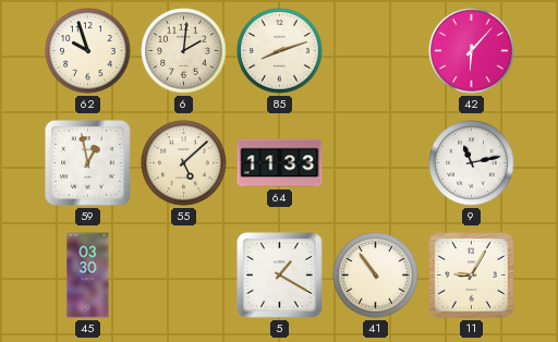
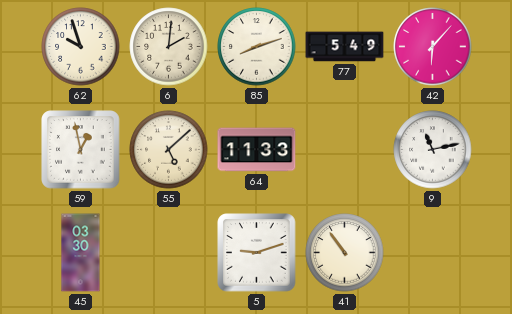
77: none -> 5:49
5: 1:20 -> 9:12
11: 9:05 -> none
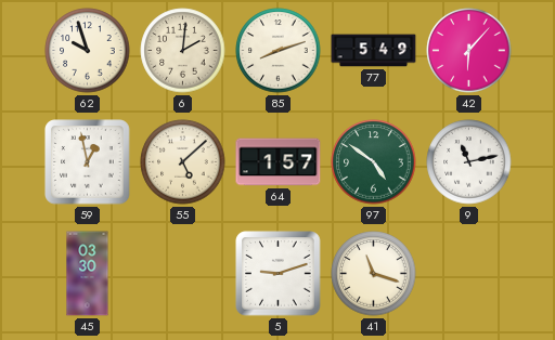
64: 11:33 -> 1:57
97: none -> 4:51
41: 10:54 -> 11:18
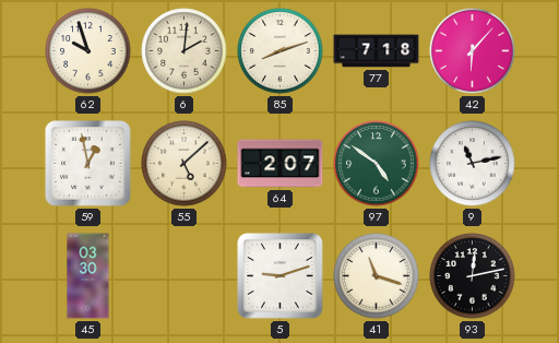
77: 5:49 -> 7:18
64: 1:57 -> 2:07
93: none -> 12:13
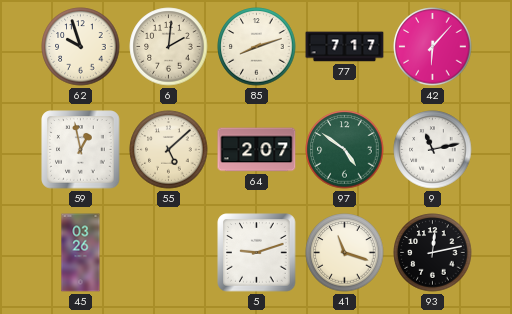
77: 7:18 -> 7:17
45: 03:30 -> 03:26
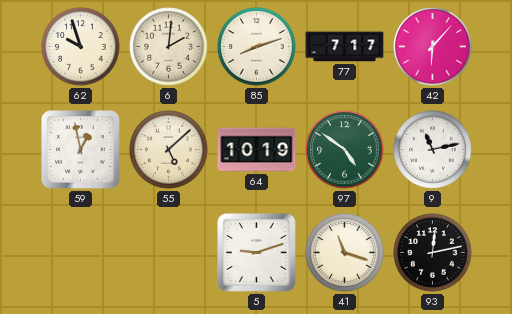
64: 2:07 -> 10:19
45: 03:26 -> none
